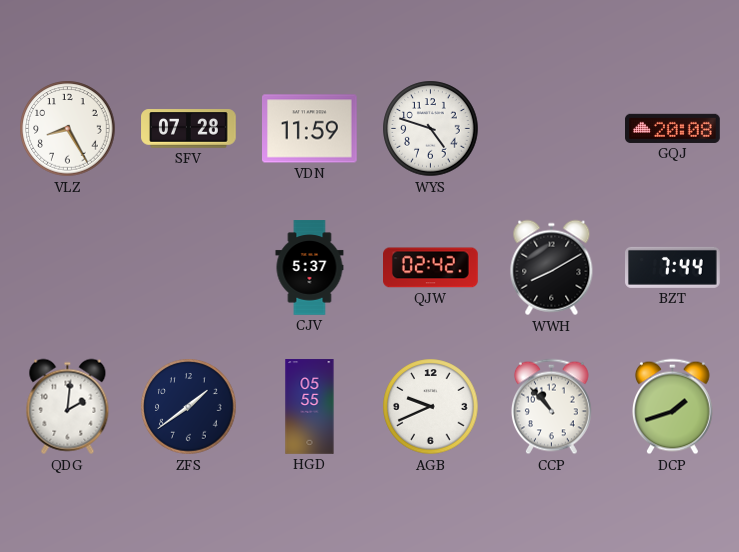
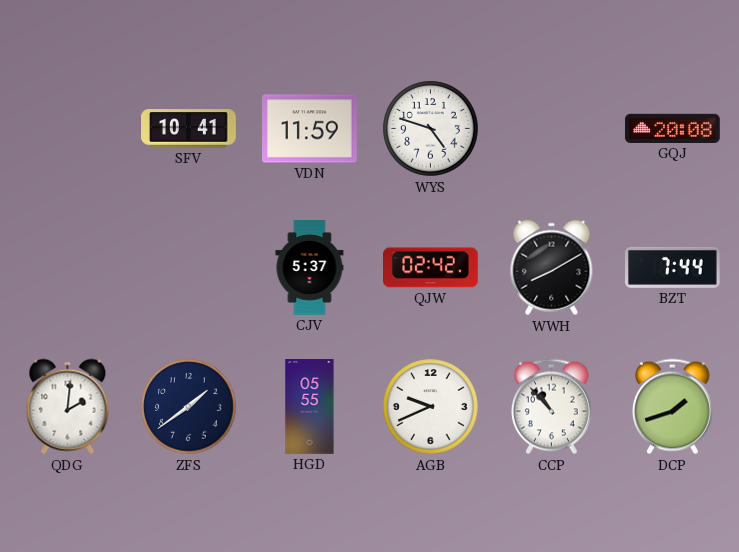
VLZ: 8:25 -> none
SFV: 07:28 -> 10:41
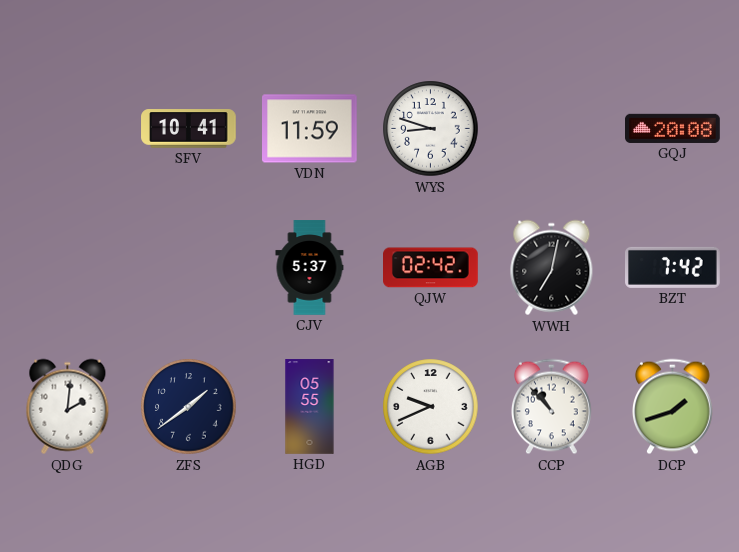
WYS: 4:48 -> 8:48
WWH: 8:10 -> 7:02
BZT: 7:44 -> 7:42
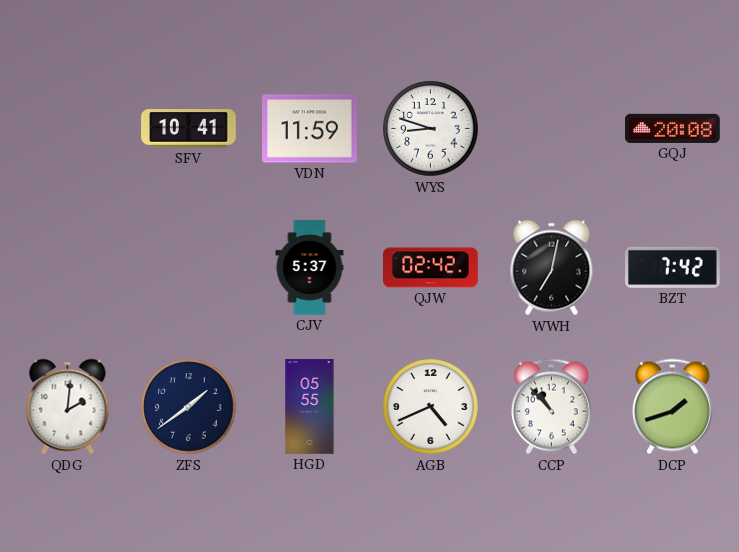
AGB: 9:41 -> 4:41
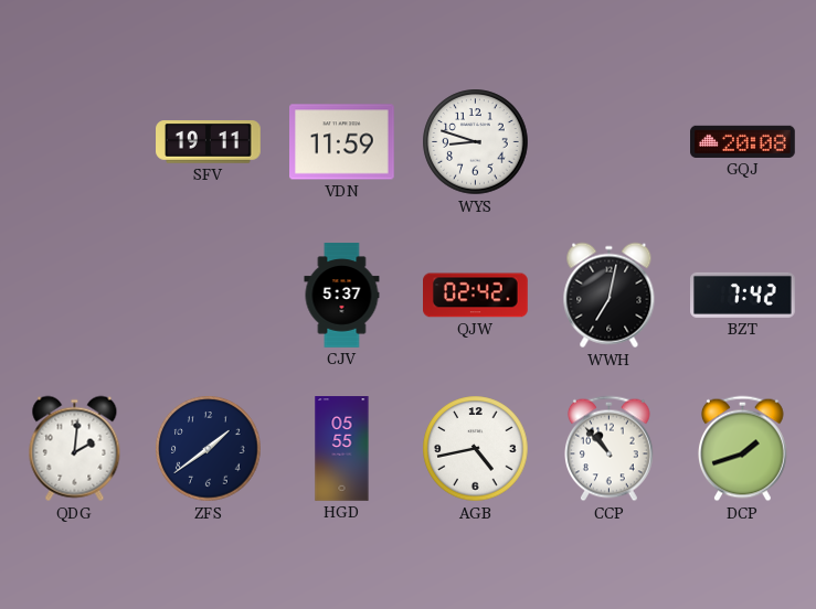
SFV: 10:41 -> 19:11
AGB: 4:41 -> 4:43
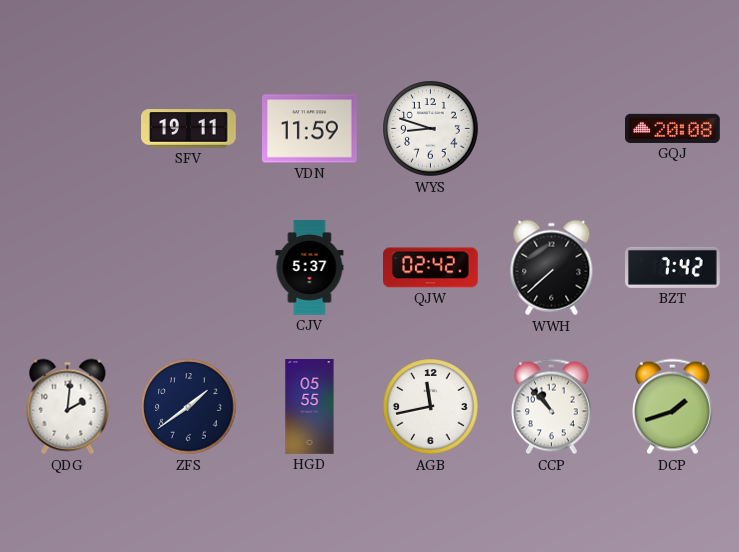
WWH: 7:02 -> 7:38
AGB: 4:43 -> 11:43
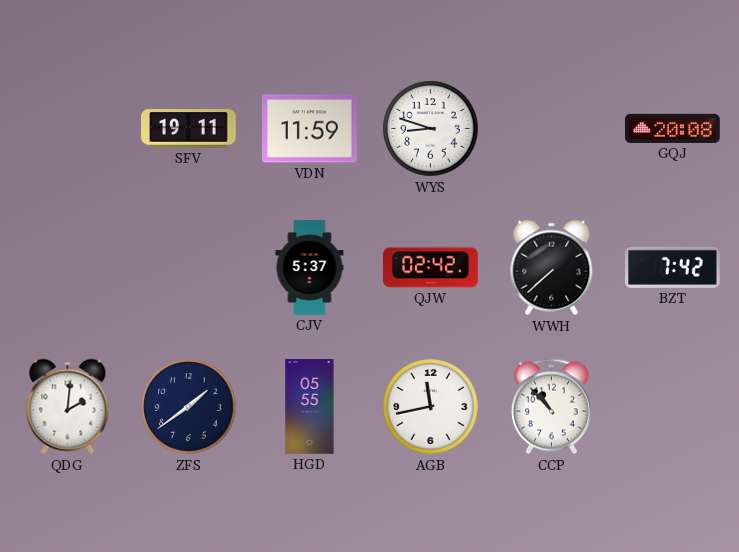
DCP: 1:42 -> none
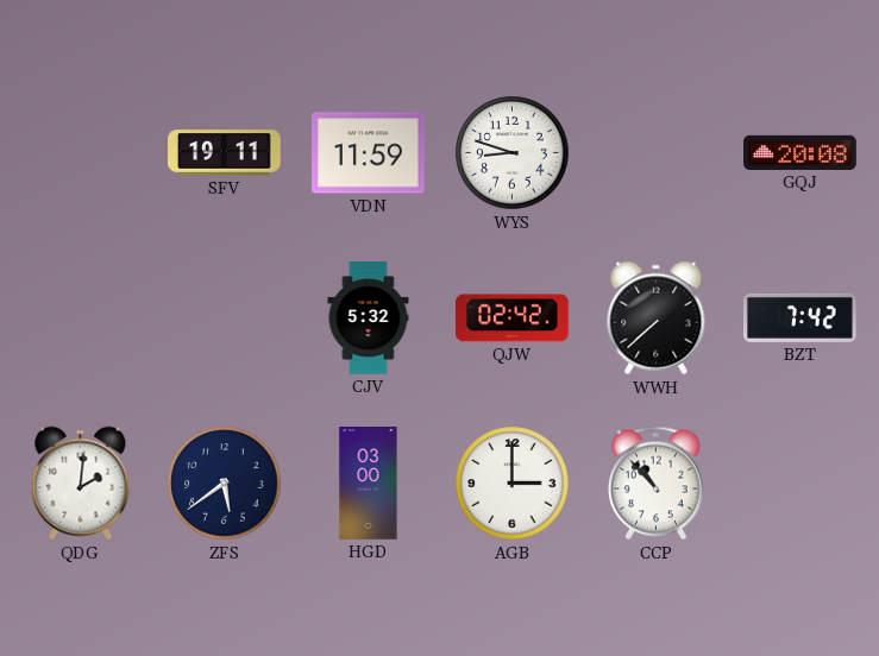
CJV: 5:37 -> 5:32
ZFS: 1:39 -> 5:39
HGD: 05:55 -> 03:00
AGB: 11:43 -> 3:00
